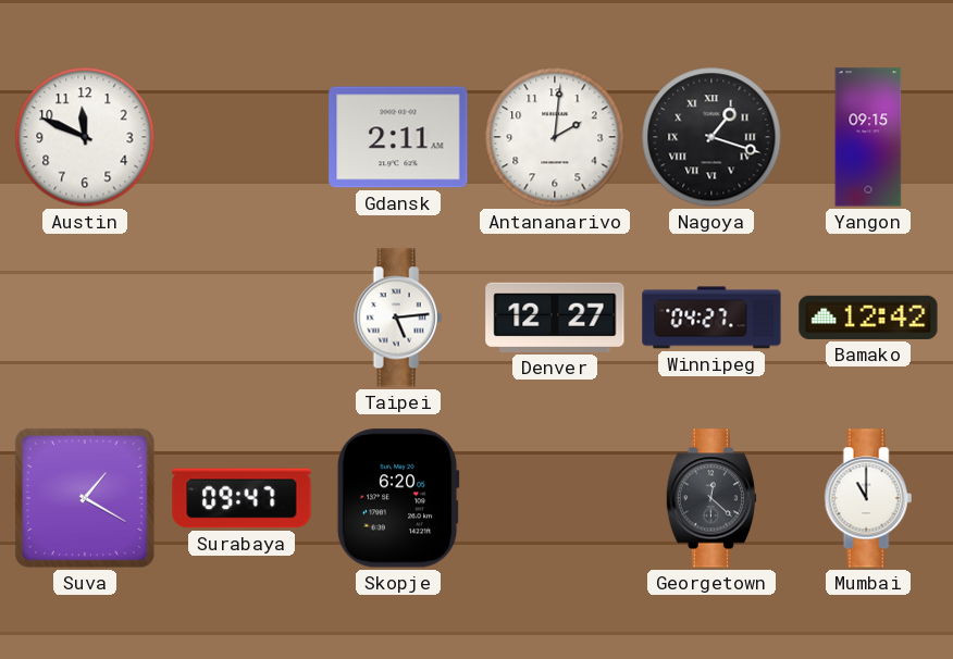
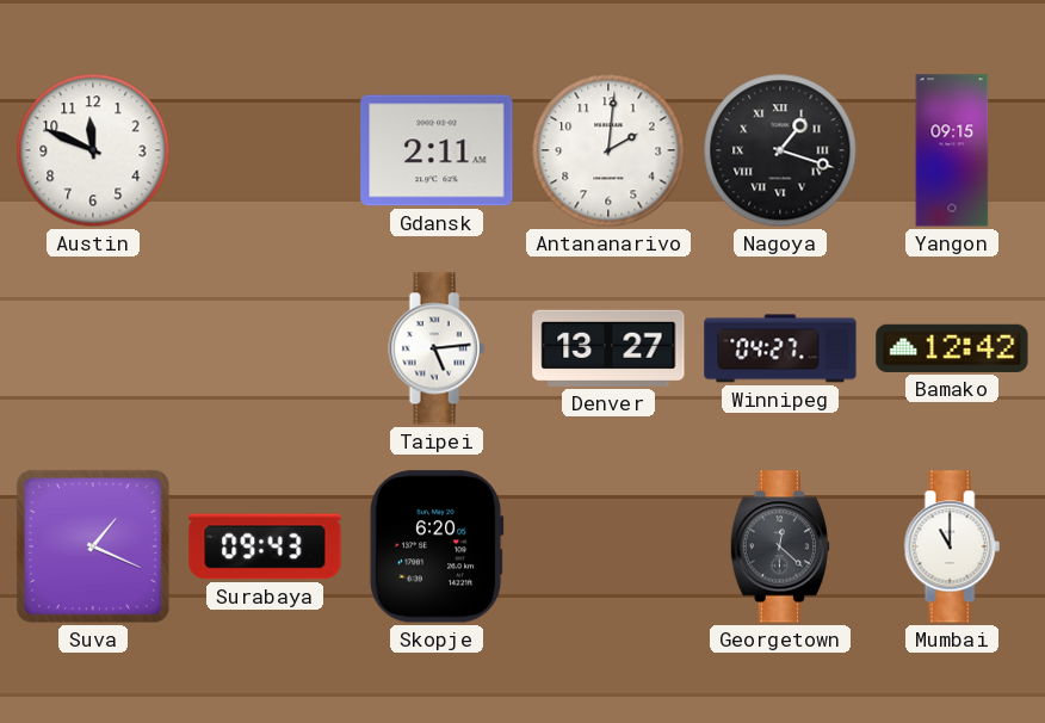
Denver: 12:27 -> 13:27
Suva: 1:20 -> 1:19
Surabaya: 09:47 -> 09:43
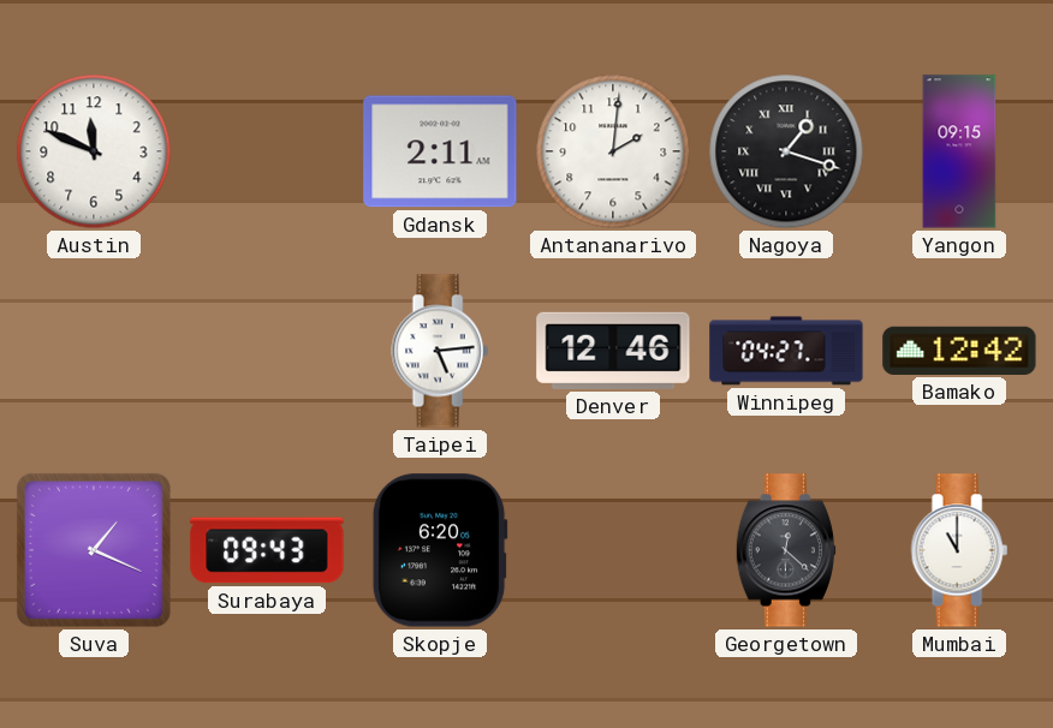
Denver: 13:27 -> 12:46
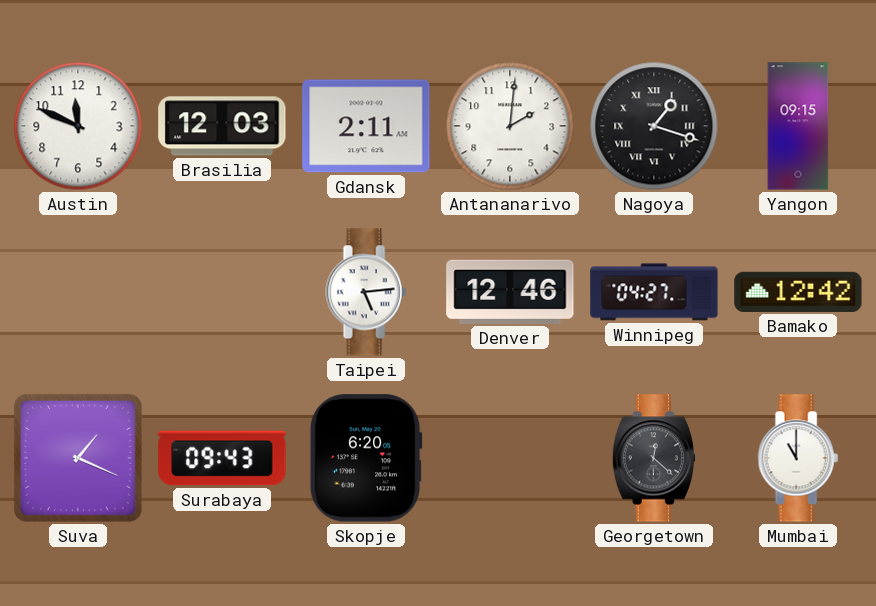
Brasilia: none -> 12:03
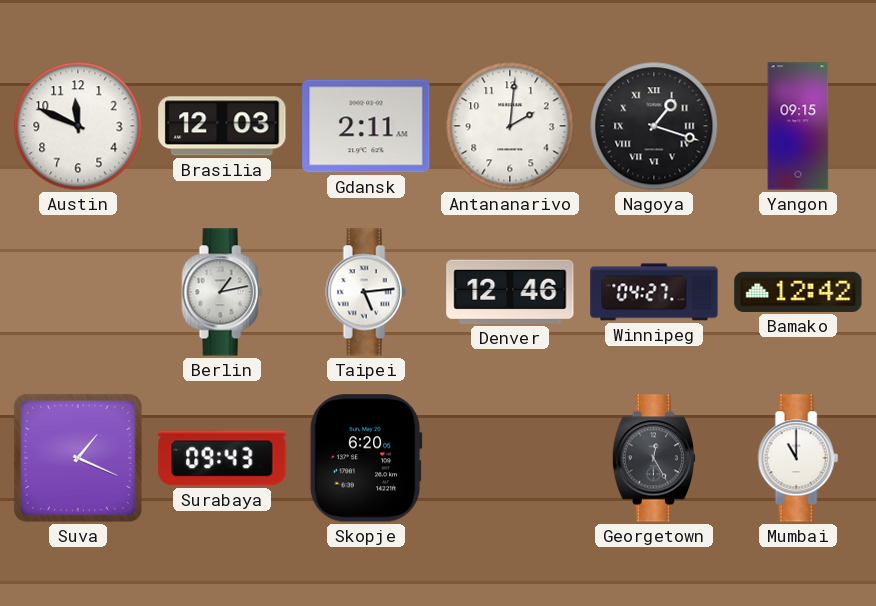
Berlin: none -> 1:13
Georgetown: 12:22 -> 12:25
